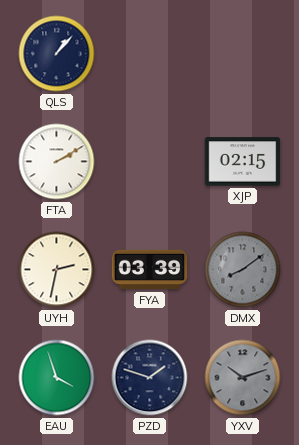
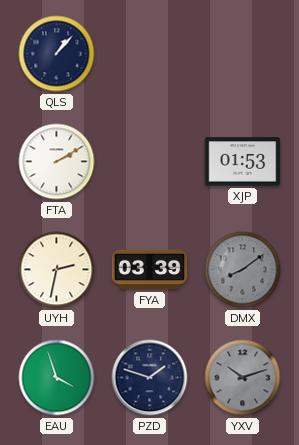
XJP: 02:15 -> 01:53
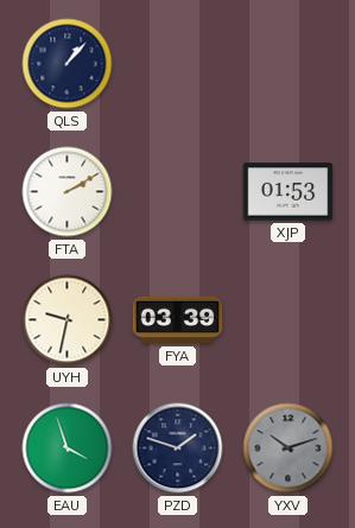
UYH: 2:32 -> 9:32
DMX: 8:09 -> none
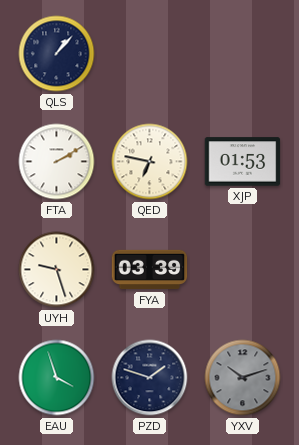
QED: none -> 6:47
UYH: 9:32 -> 9:27
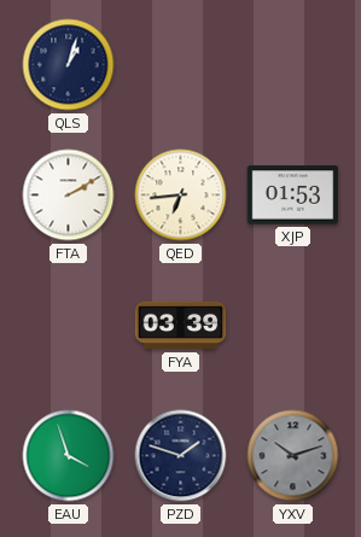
QLS: 1:07 -> 1:03
QED: 6:47 -> 6:44
UYH: 9:27 -> none
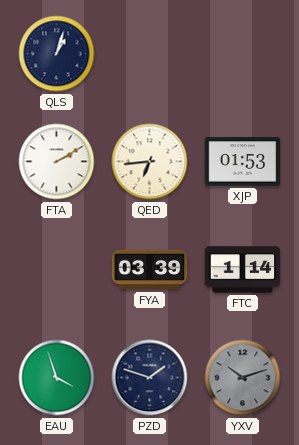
FTC: none -> 1:14
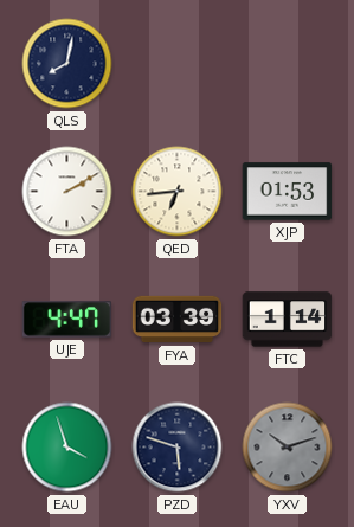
QLS: 1:03 -> 8:02
UJE: none -> 4:47
PZD: 1:48 -> 5:48
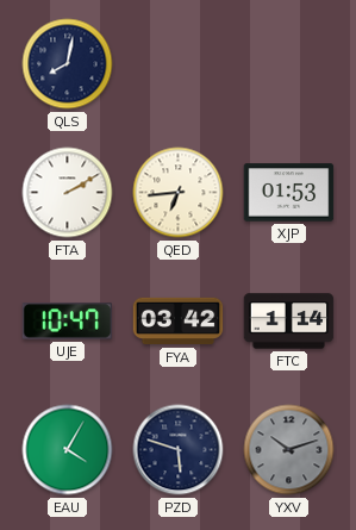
UJE: 4:47 -> 10:47
FYA: 03:39 -> 03:42
EAU: 3:57 -> 4:05
